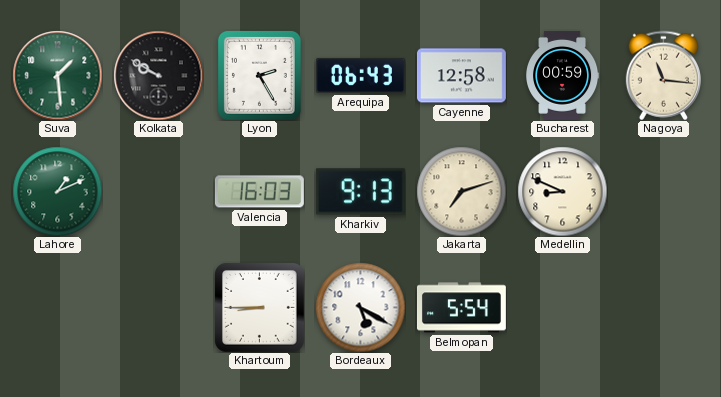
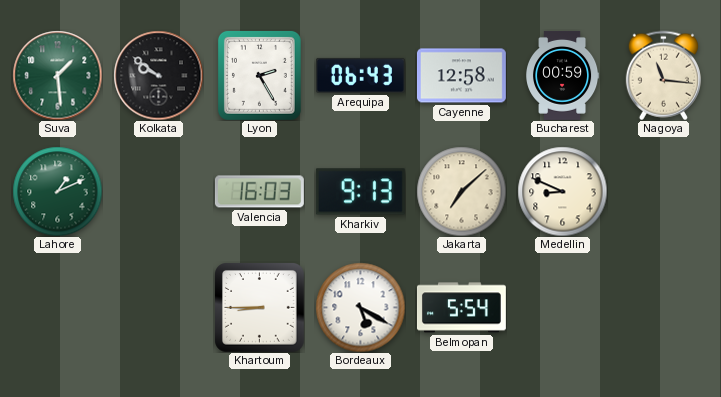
Kolkata: 9:50 -> 9:51
Jakarta: 7:12 -> 7:08
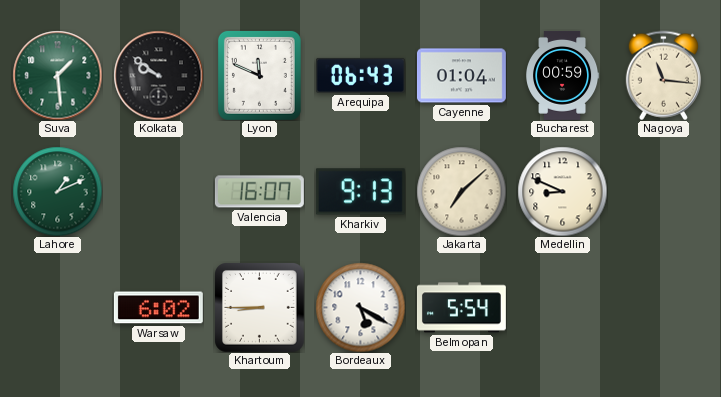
Lyon: 2:25 -> 11:49
Cayenne: 12:58 -> 01:04
Valencia: 16:03 -> 16:07
Warsaw: none -> 6:02
